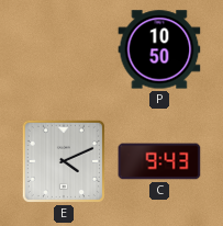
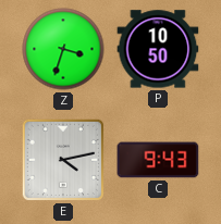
Z: none -> 3:33
E: 4:11 -> 4:13
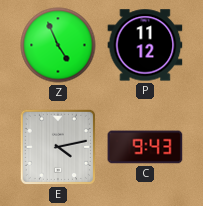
Z: 3:33 -> 4:56
P: 10:50 -> 11:12
